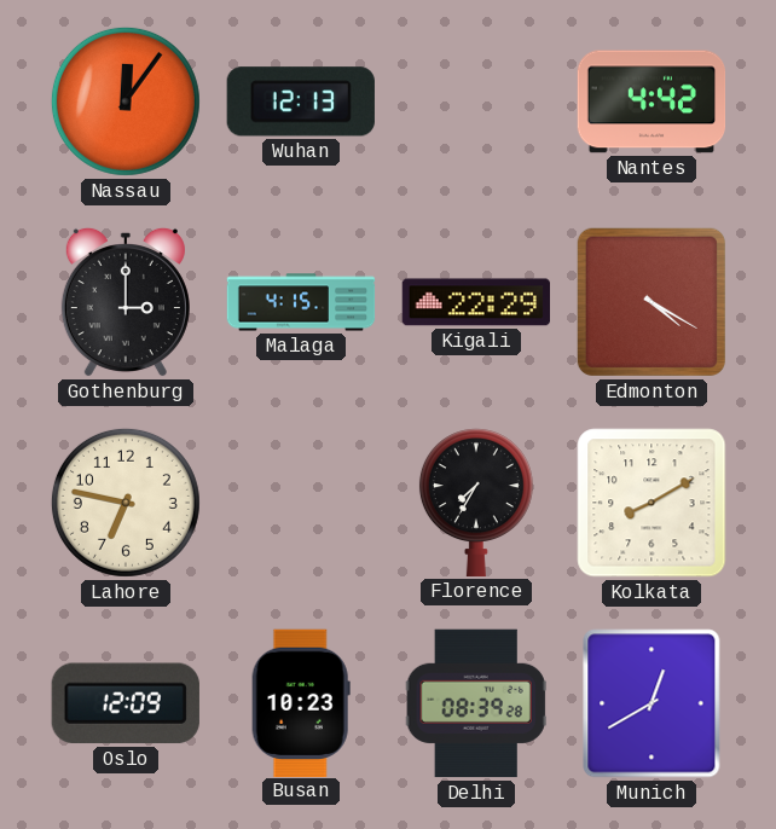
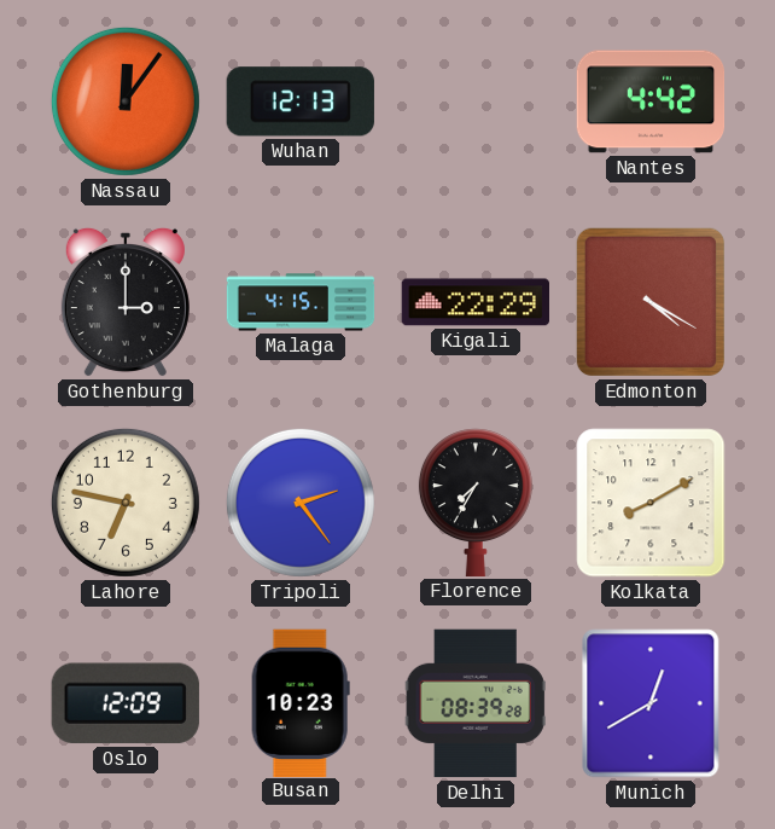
Tripoli: none -> 2:24
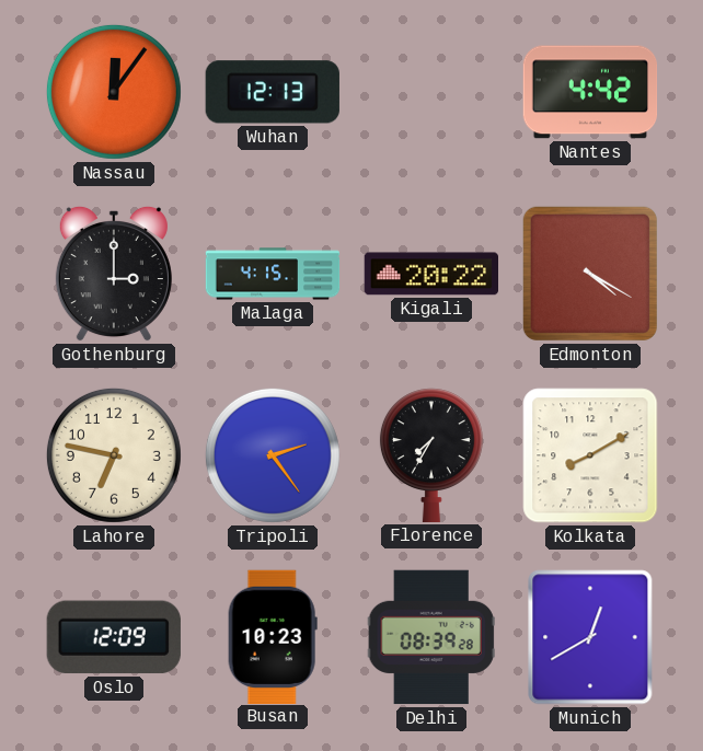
Kigali: 22:29 -> 20:22
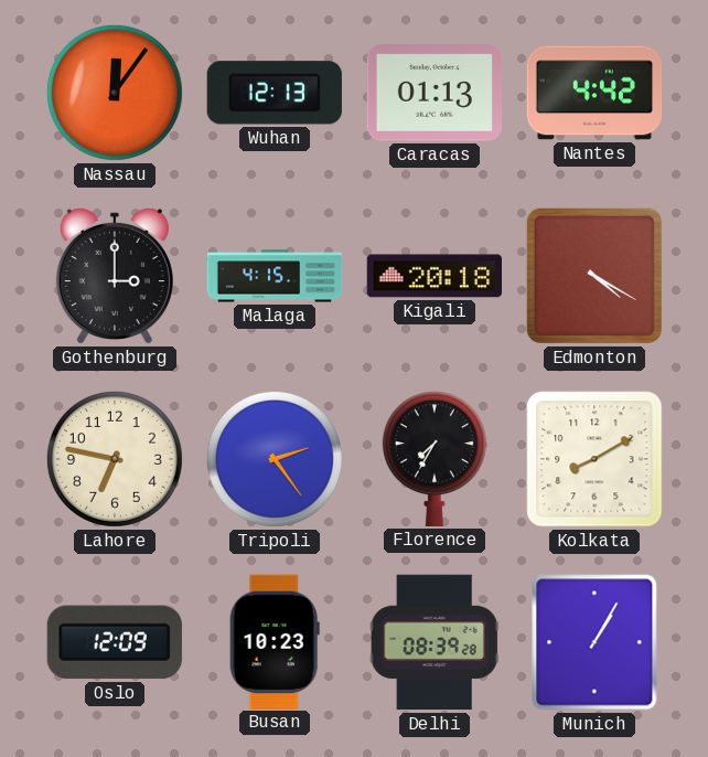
Caracas: none -> 01:13
Kigali: 20:22 -> 20:18
Munich: 12:40 -> 1:05
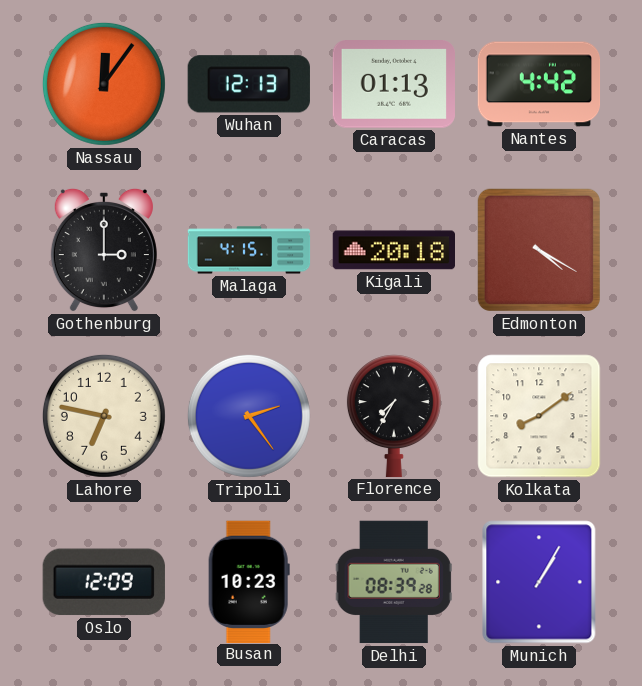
Kolkata: 8:10 -> 8:09
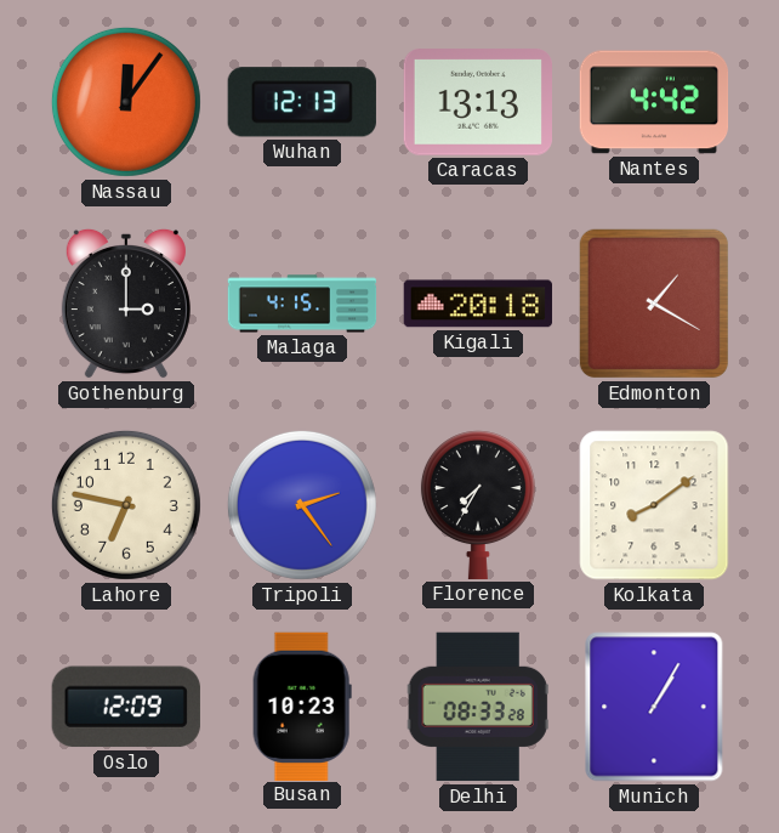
Caracas: 01:13 -> 13:13
Edmonton: 4:20 -> 1:20
Delhi: 08:39 -> 08:33
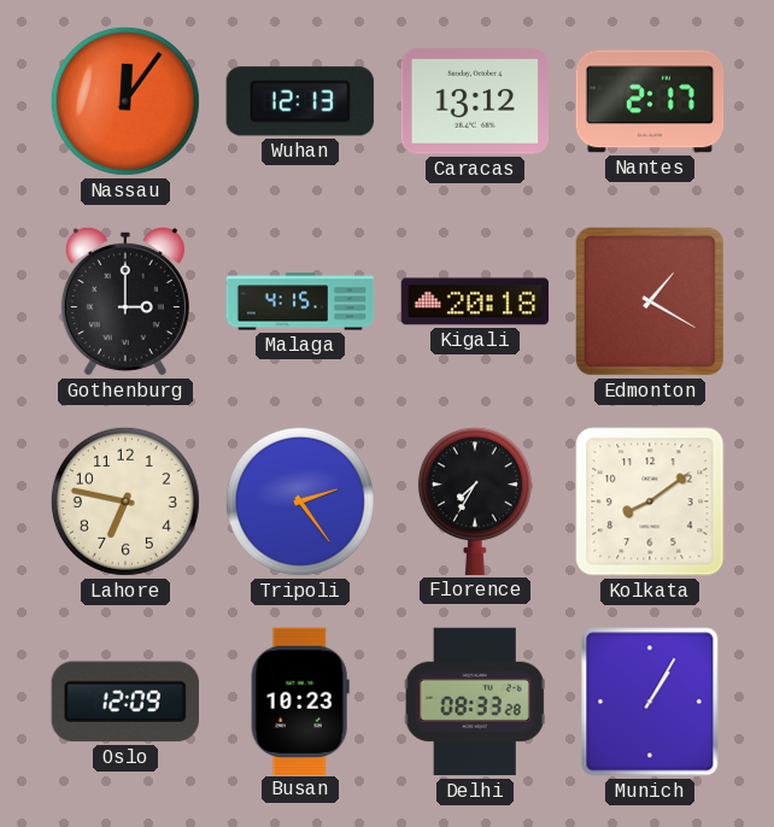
Caracas: 13:13 -> 13:12
Nantes: 4:42 -> 2:17
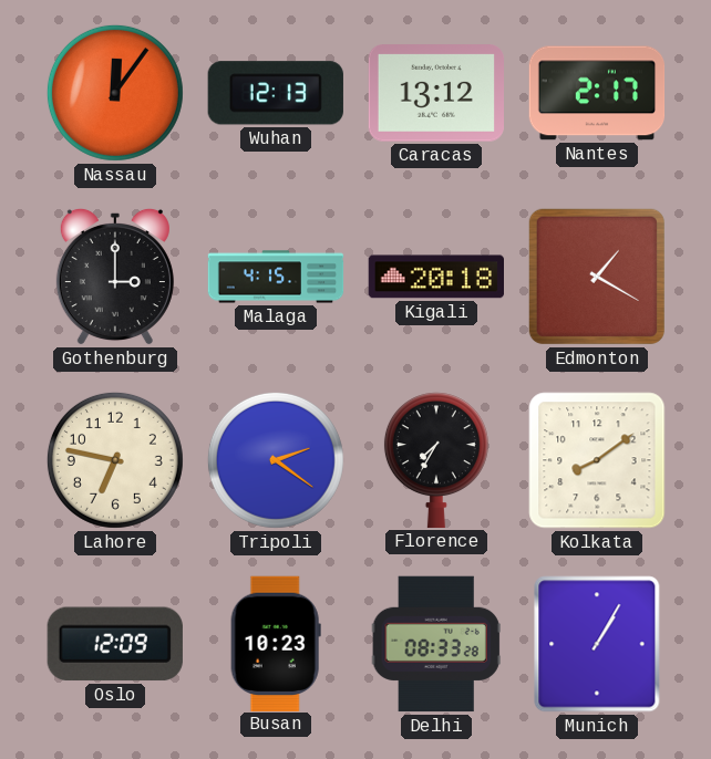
Tripoli: 2:24 -> 2:21
